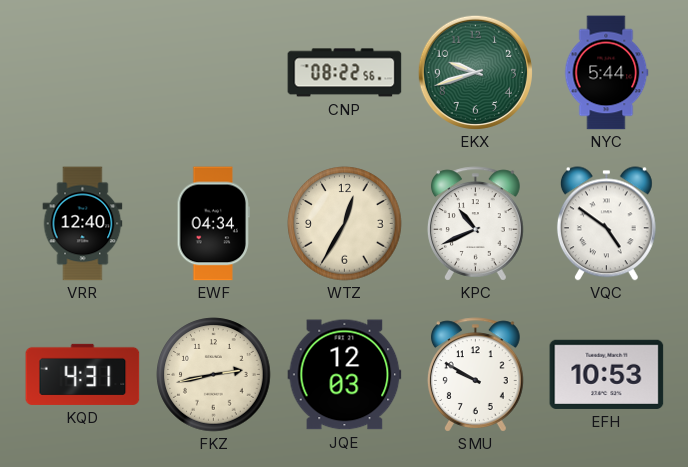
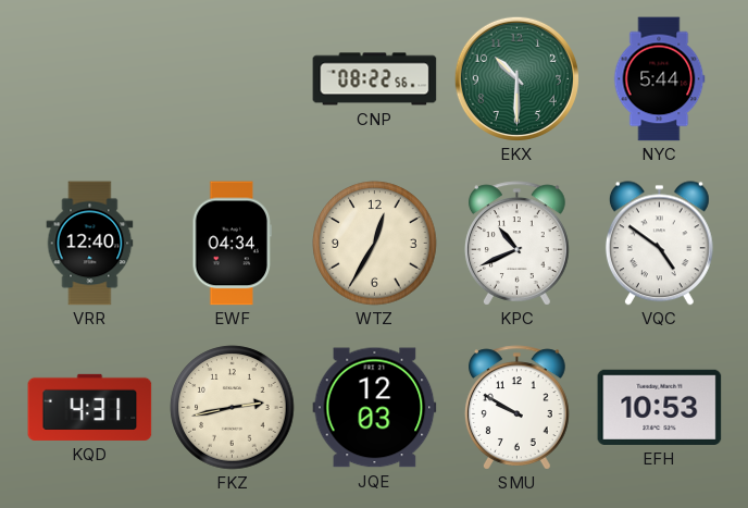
EKX: 9:42 -> 10:30
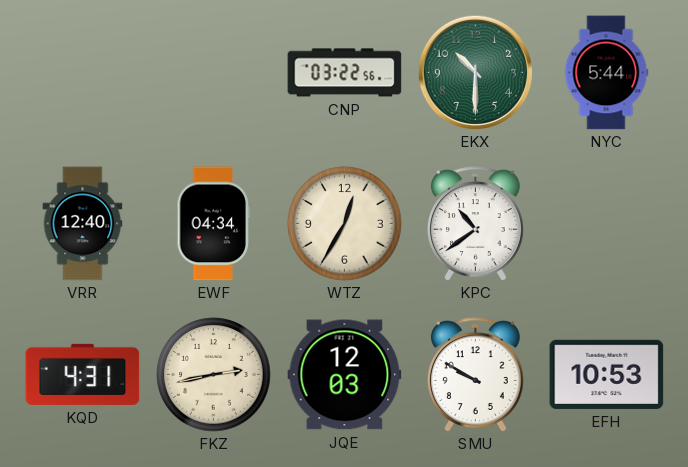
CNP: 08:22 -> 03:22
KPC: 10:41 -> 10:39
VQC: 4:51 -> none
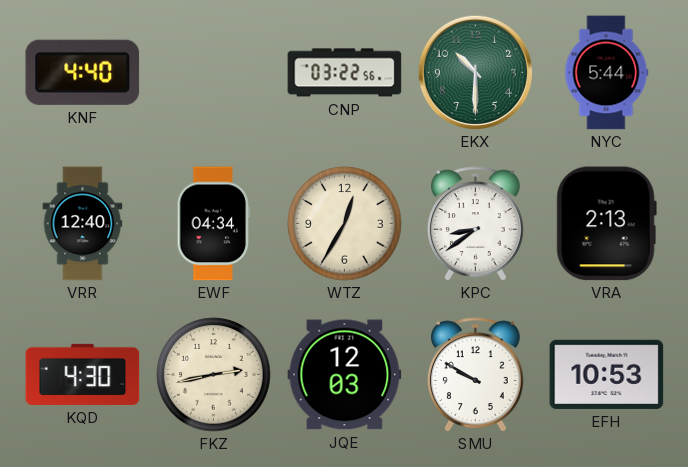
KNF: none -> 4:40
KPC: 10:39 -> 8:39
VRA: none -> 2:13
KQD: 4:31 -> 4:30
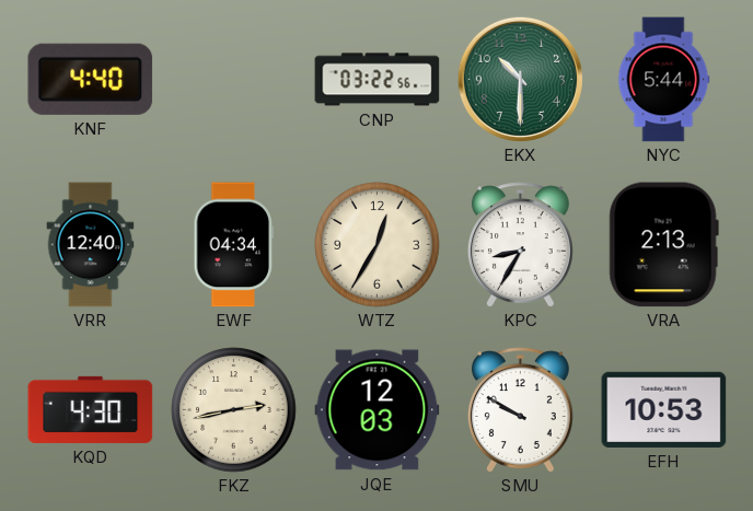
KPC: 8:39 -> 8:35
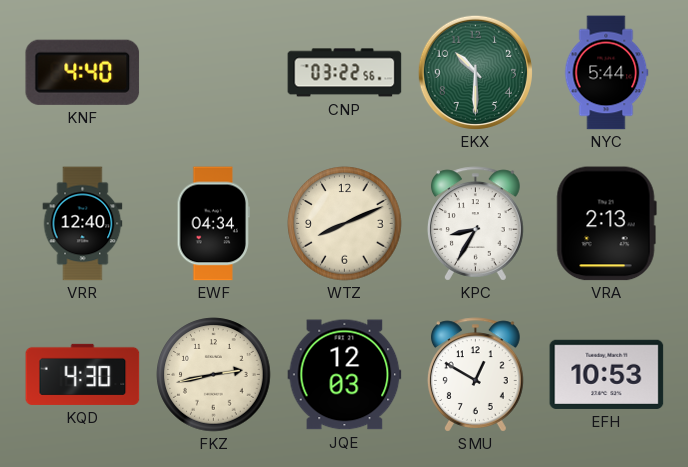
WTZ: 12:35 -> 8:11
SMU: 9:50 -> 12:50
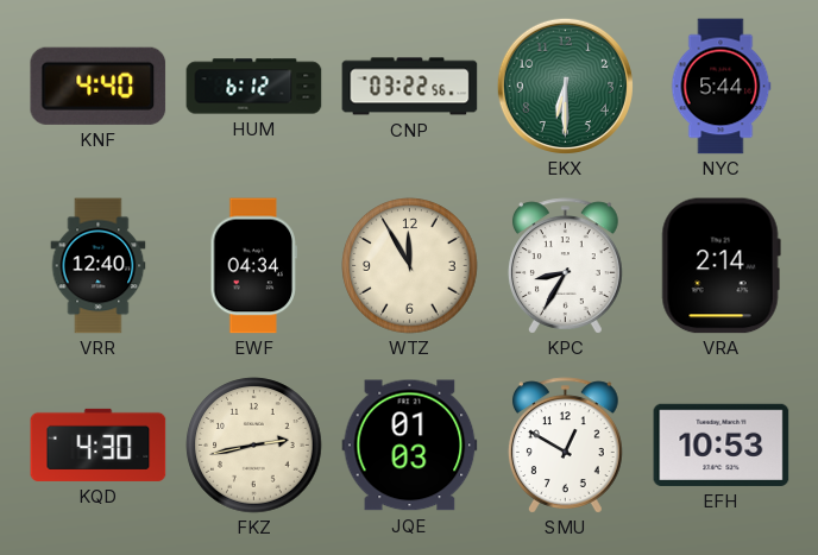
HUM: none -> 6:12
EKX: 10:30 -> 6:30
WTZ: 8:11 -> 11:55
VRA: 2:13 -> 2:14
JQE: 12:03 -> 01:03
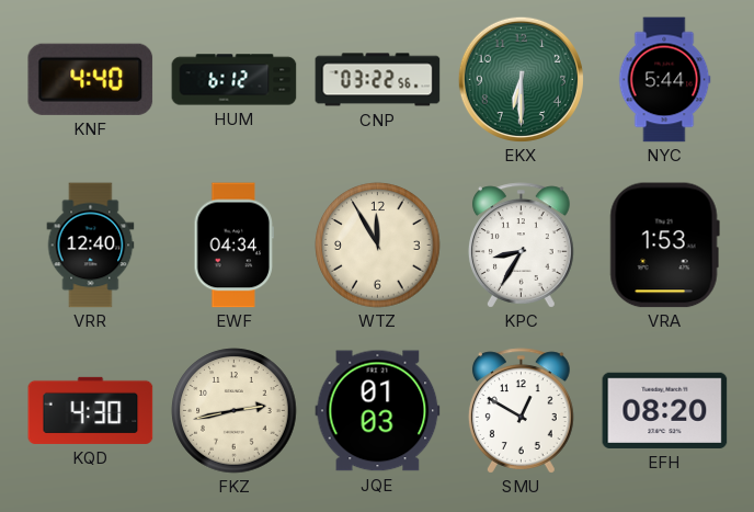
VRA: 2:14 -> 1:53
EFH: 10:53 -> 08:20
